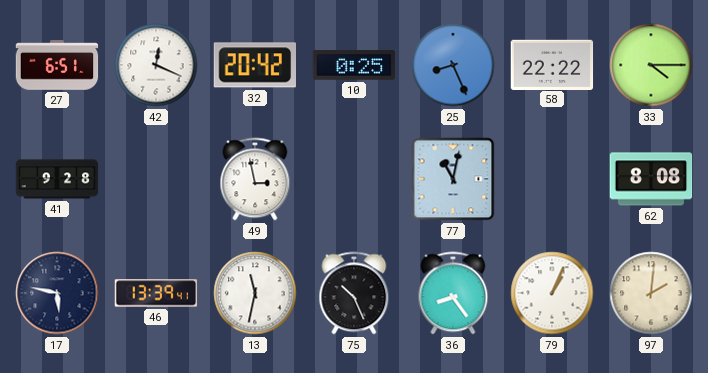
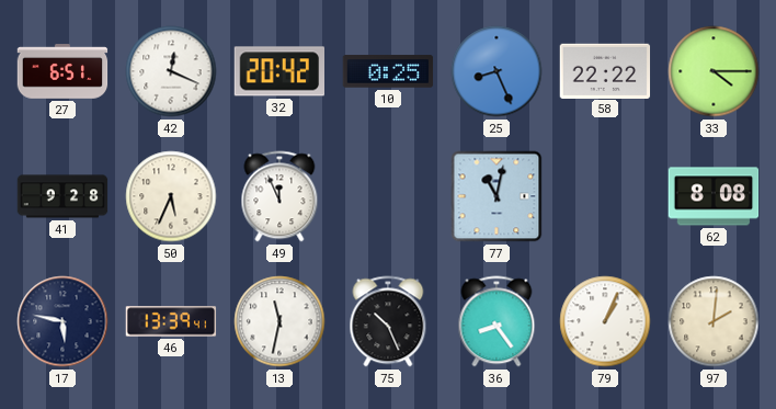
50: none -> 5:34
49: 2:58 -> 11:56
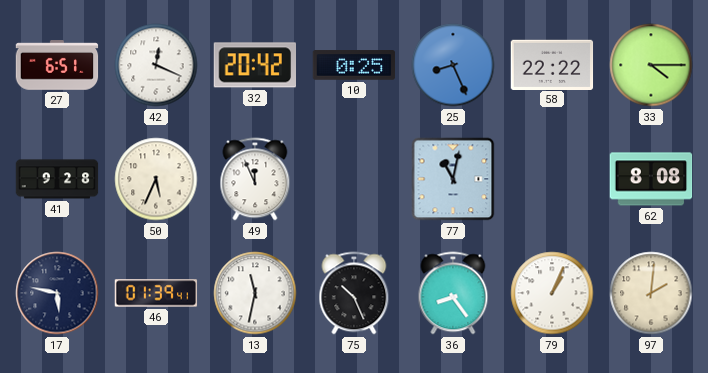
46: 13:39 -> 01:39
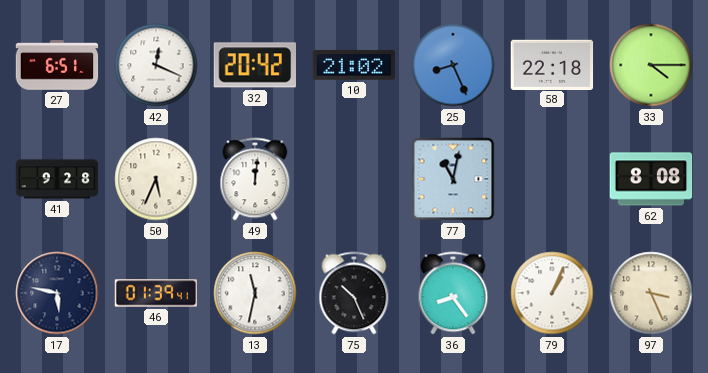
10: 0:25 -> 21:02
58: 22:22 -> 22:18
49: 11:56 -> 12:01
97: 2:01 -> 3:26
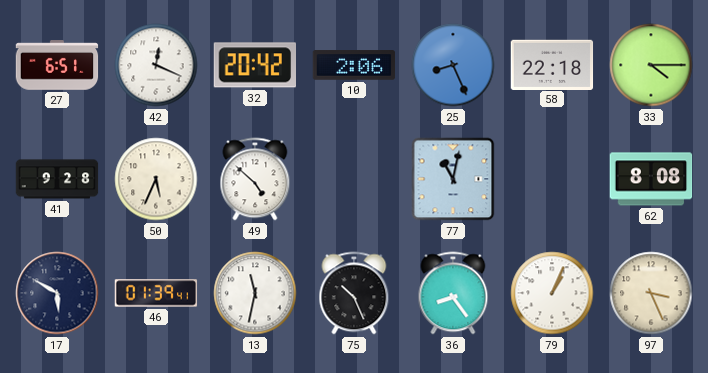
10: 21:02 -> 2:06
49: 12:01 -> 4:52
17: 5:47 -> 5:50
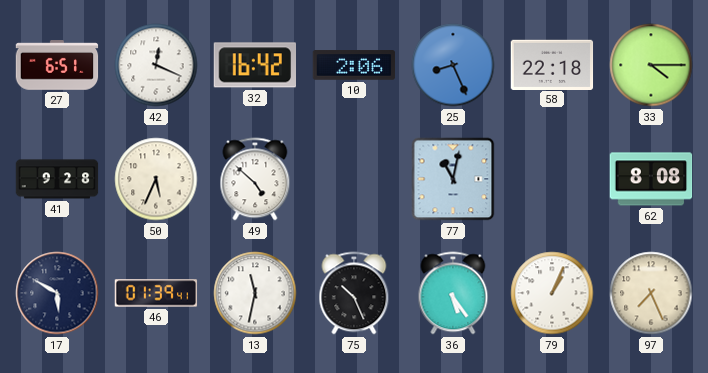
32: 20:42 -> 16:42
36: 8:24 -> 5:24
97: 3:26 -> 7:26
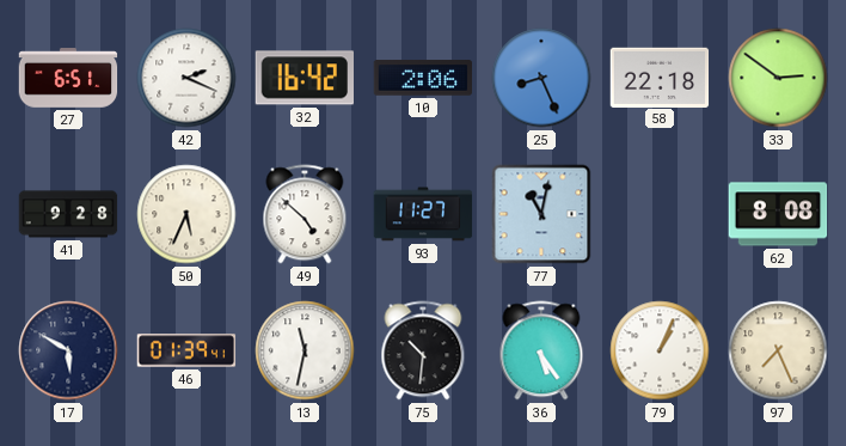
42: 12:19 -> 2:19
33: 4:15 -> 2:51
93: none -> 11:27
75: 10:26 -> 10:31
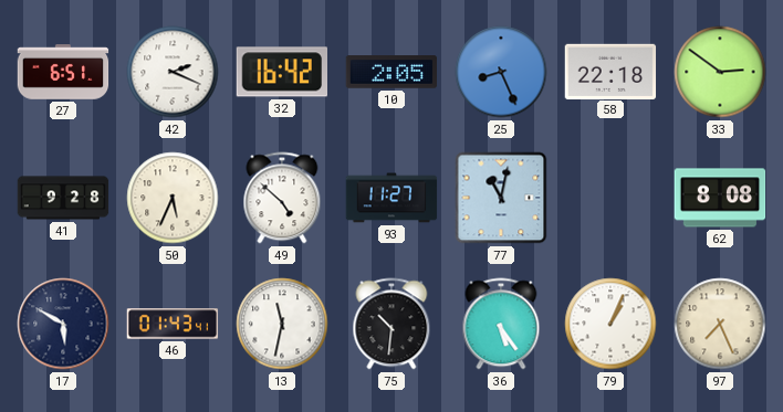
10: 2:06 -> 2:05
46: 01:39 -> 01:43
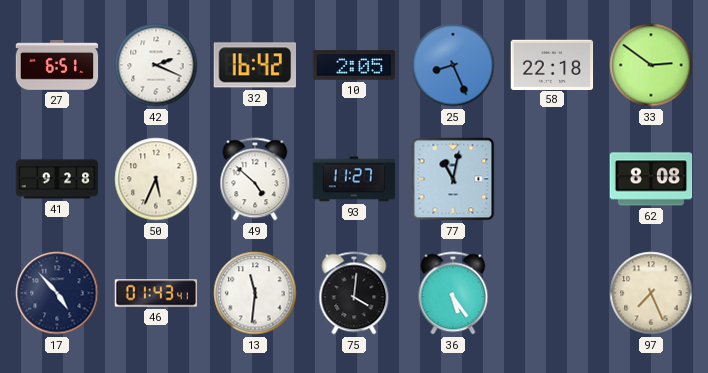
17: 5:50 -> 4:53
13: 11:32 -> 11:31
75: 10:31 -> 4:01
79: 1:04 -> none
